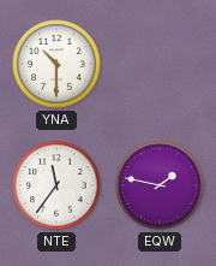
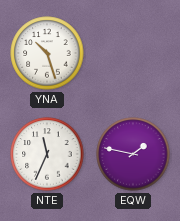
YNA: 10:30 -> 10:27
NTE: 11:36 -> 11:34
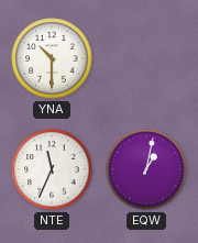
YNA: 10:27 -> 10:30
EQW: 1:47 -> 1:02
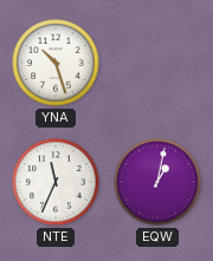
YNA: 10:30 -> 10:27
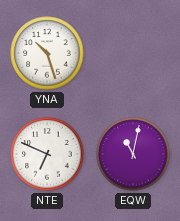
NTE: 11:34 -> 6:49
EQW: 1:02 -> 11:02
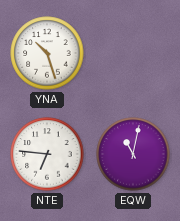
NTE: 6:49 -> 6:46
